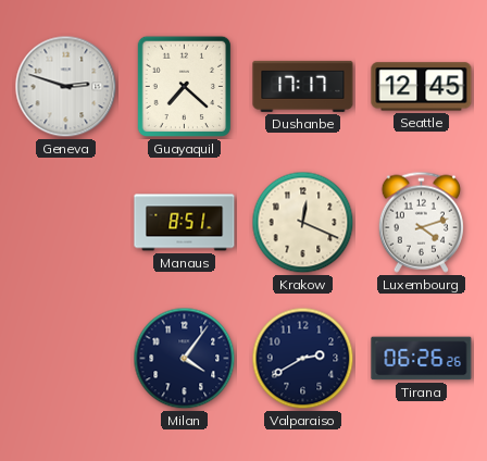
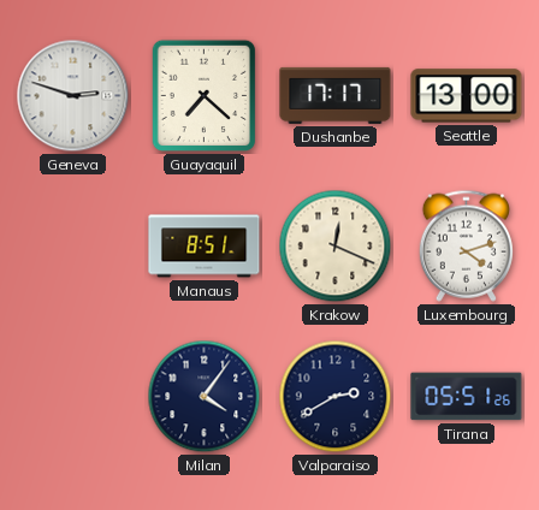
Seattle: 12:45 -> 13:00
Tirana: 06:26 -> 05:51
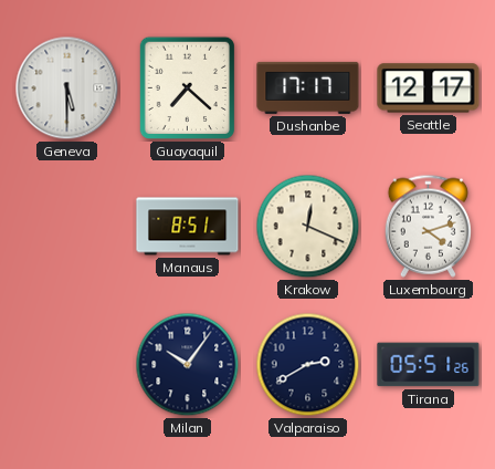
Geneva: 2:48 -> 5:30
Seattle: 13:00 -> 12:17
Milan: 4:06 -> 10:06
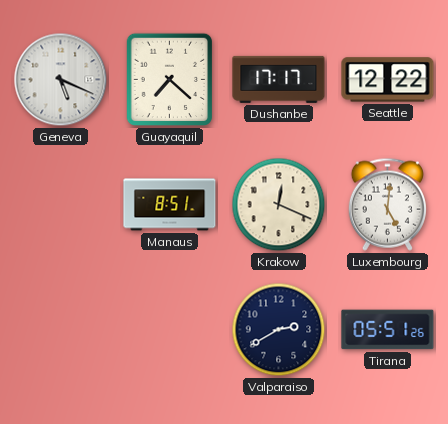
Geneva: 5:30 -> 5:19
Seattle: 12:17 -> 12:22
Luxembourg: 4:12 -> 5:01
Milan: 10:06 -> none
